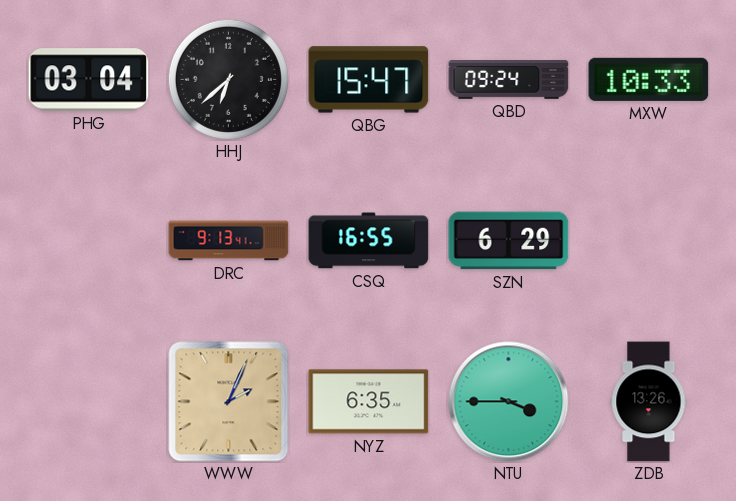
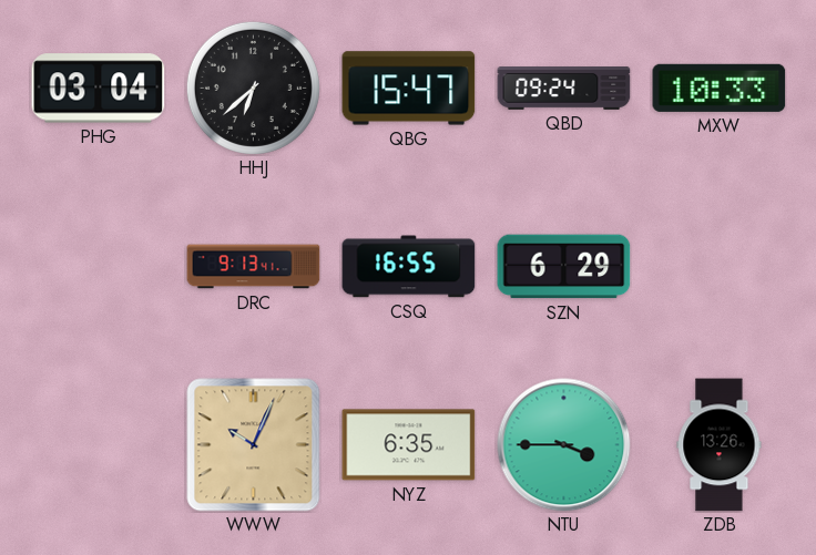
WWW: 2:04 -> 10:04
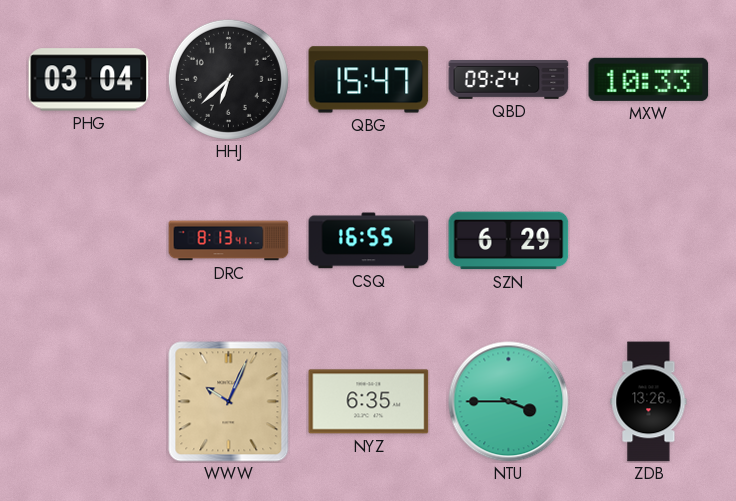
DRC: 9:13 -> 8:13
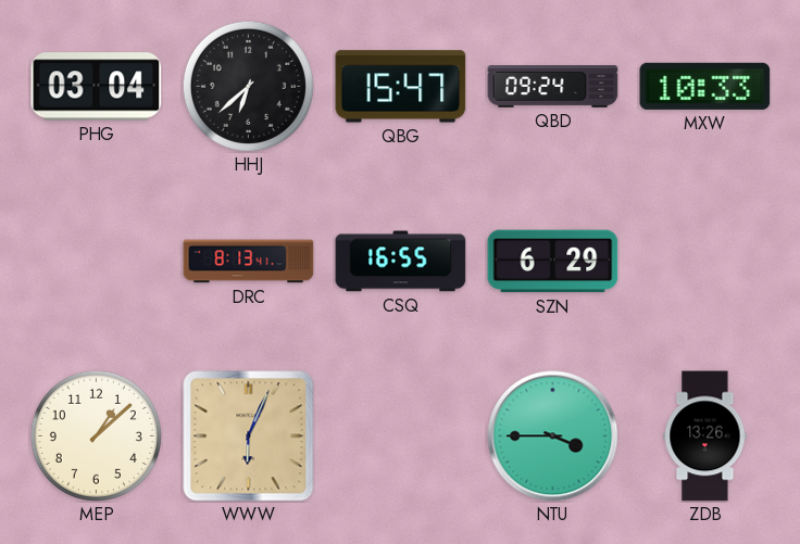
MEP: none -> 1:08
WWW: 10:04 -> 6:04
NYZ: 6:35 -> none
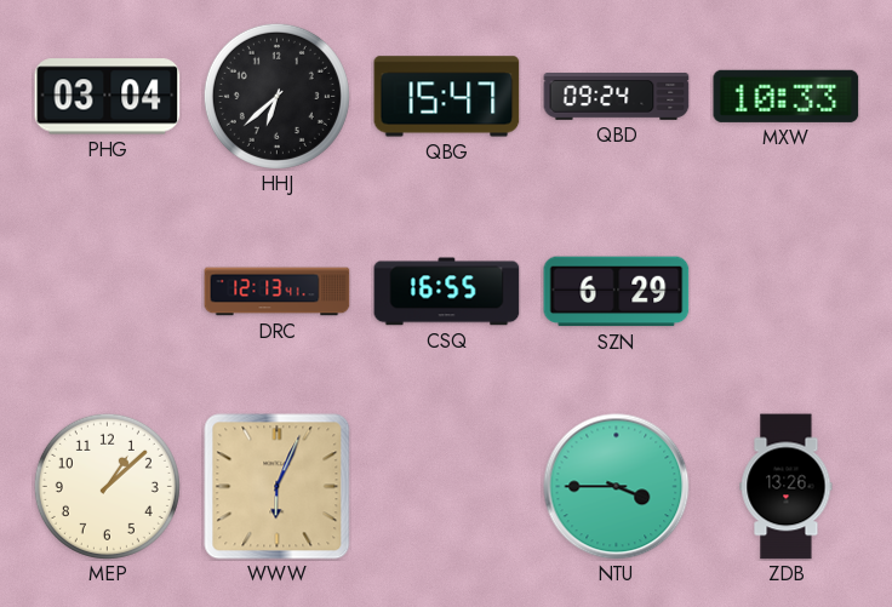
DRC: 8:13 -> 12:13
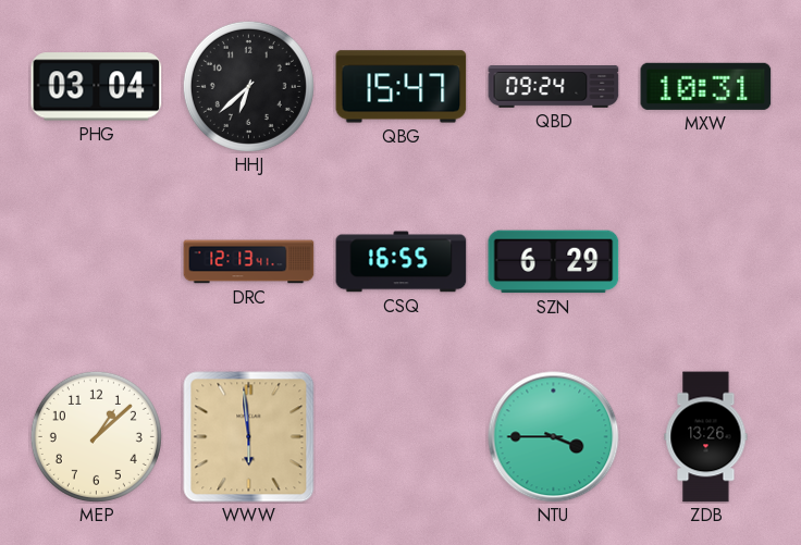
MXW: 10:33 -> 10:31
WWW: 6:04 -> 5:59
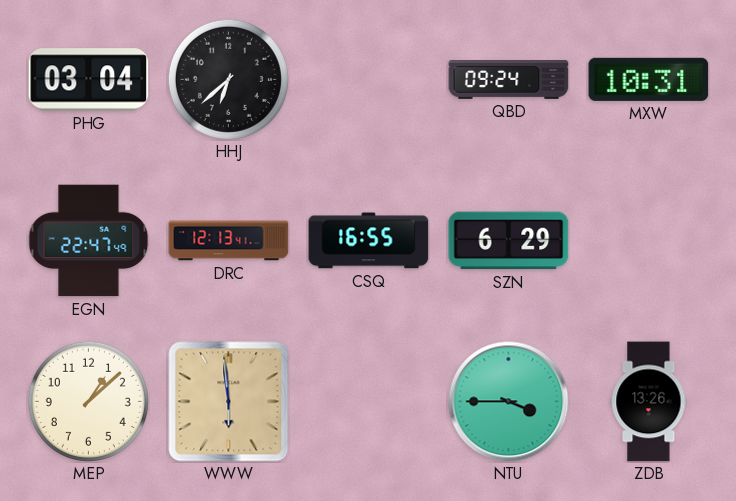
QBG: 15:47 -> none
EGN: none -> 22:47
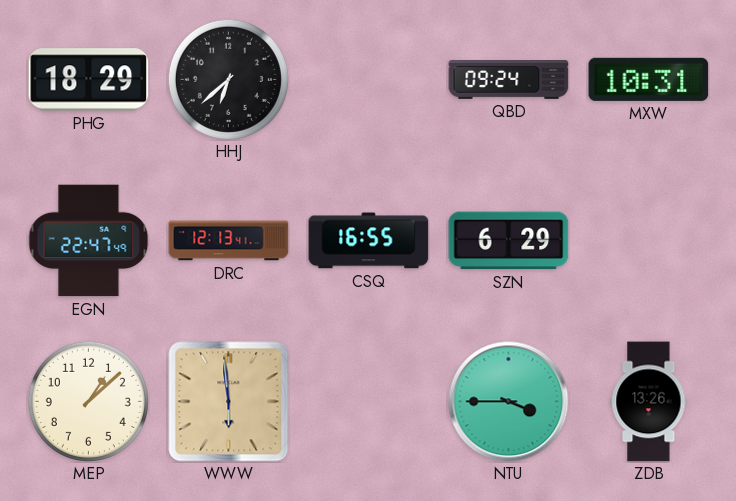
PHG: 03:04 -> 18:29
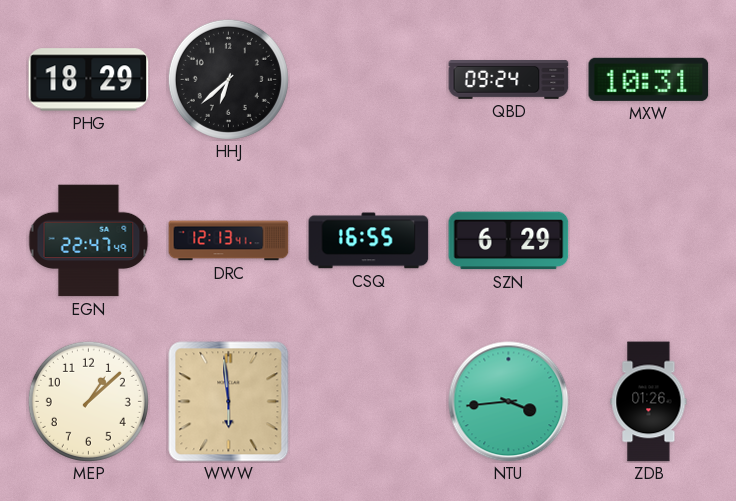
NTU: 3:45 -> 3:44
ZDB: 13:26 -> 01:26
